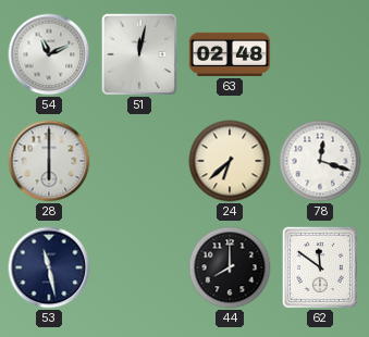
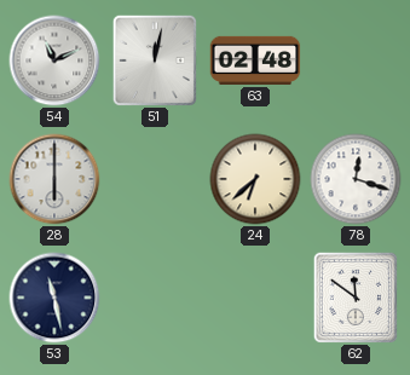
44: 8:00 -> none
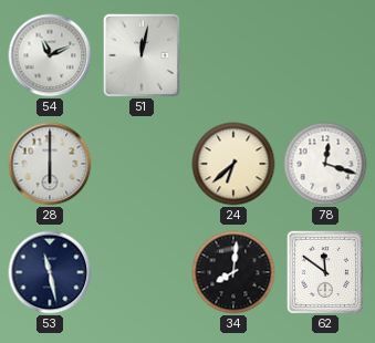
63: 02:48 -> none
34: none -> 8:01
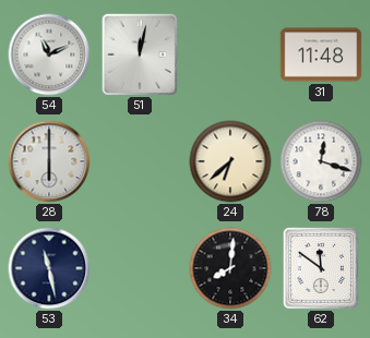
31: none -> 11:48
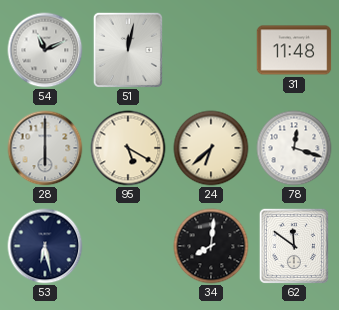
95: none -> 5:20
53: 11:28 -> 6:28
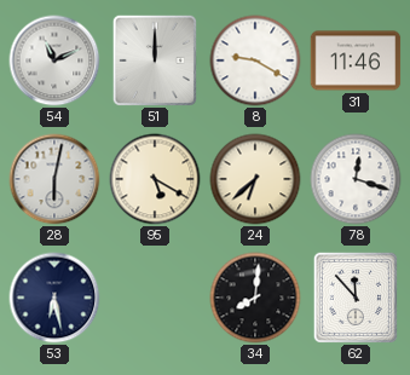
51: 12:02 -> 12:00
8: none -> 9:20
31: 11:48 -> 11:46
28: 6:00 -> 6:02
62: 11:51 -> 11:53
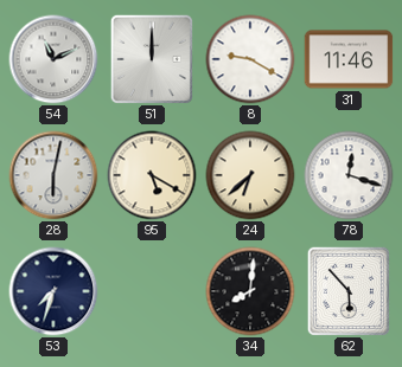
53: 6:28 -> 7:33
62: 11:53 -> 5:53
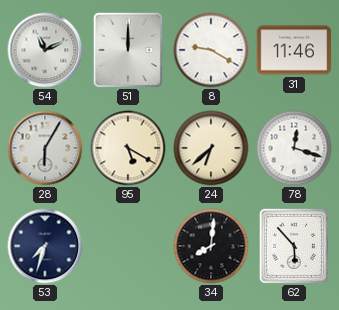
28: 6:02 -> 6:05
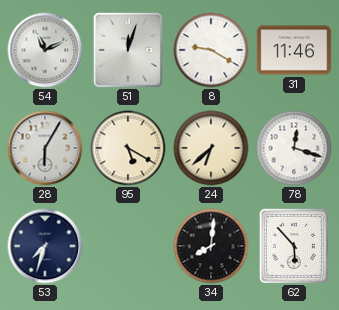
51: 12:00 -> 12:03
